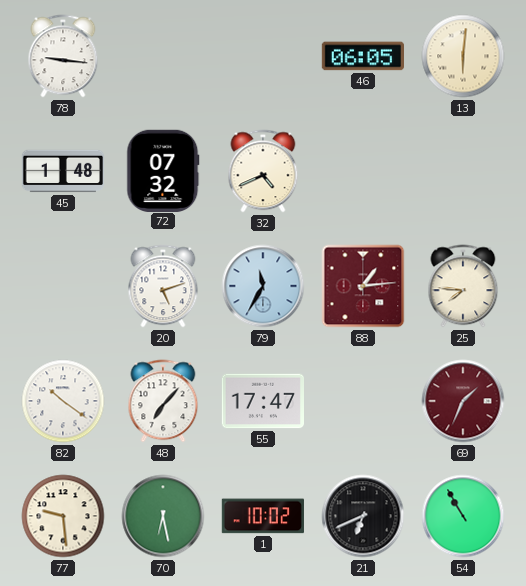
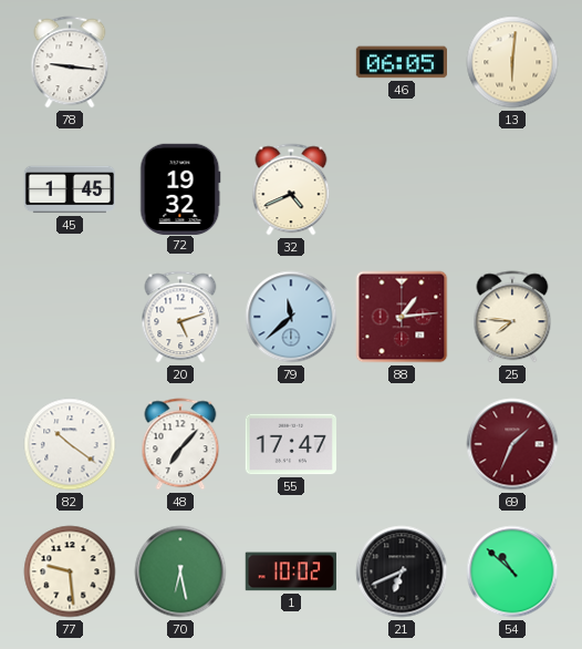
45: 1:48 -> 1:45
72: 07:32 -> 19:32
79: 11:35 -> 11:38
54: 10:55 -> 10:52
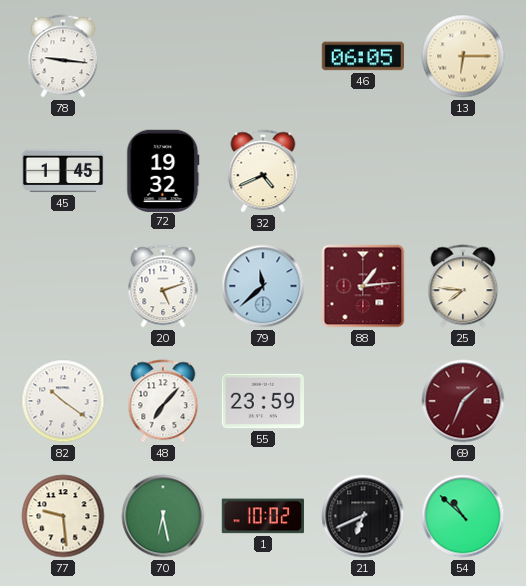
13: 6:01 -> 6:15
55: 17:47 -> 23:59
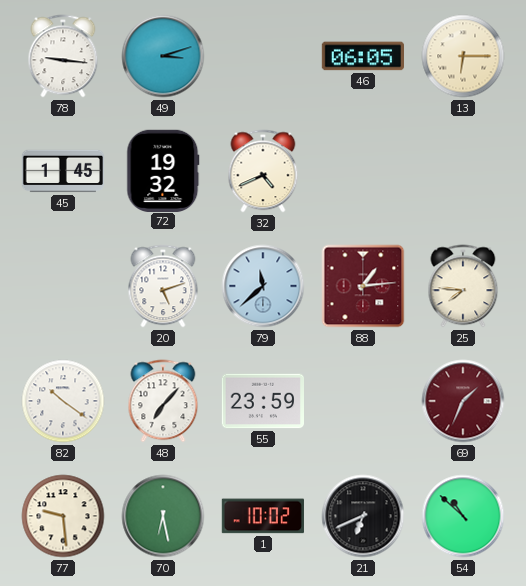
49: none -> 3:12
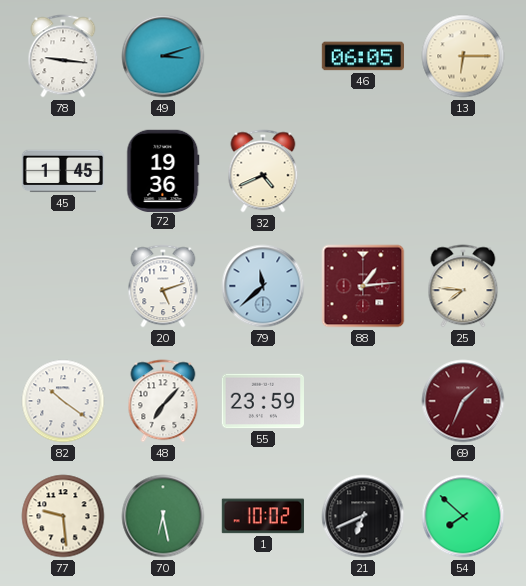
72: 19:32 -> 19:36
54: 10:52 -> 7:52
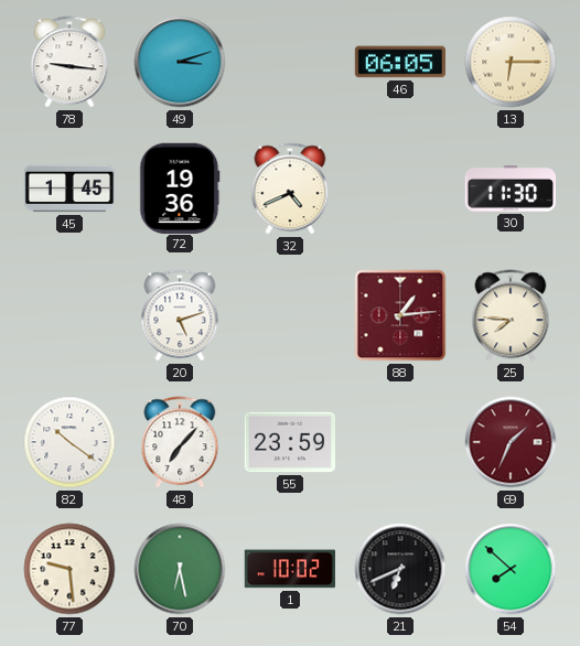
30: none -> 11:30
79: 11:38 -> none
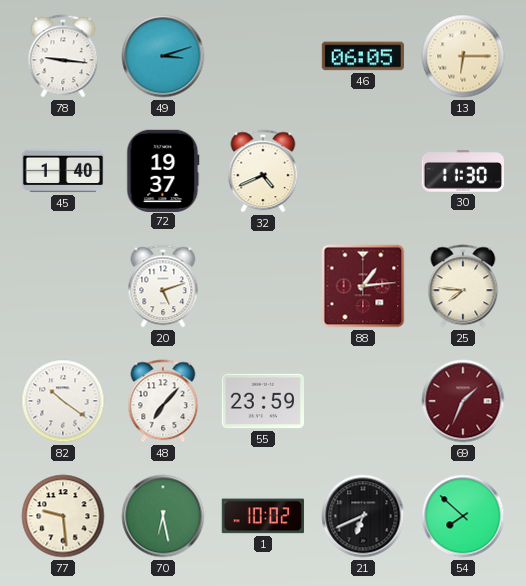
45: 1:45 -> 1:40
72: 19:36 -> 19:37
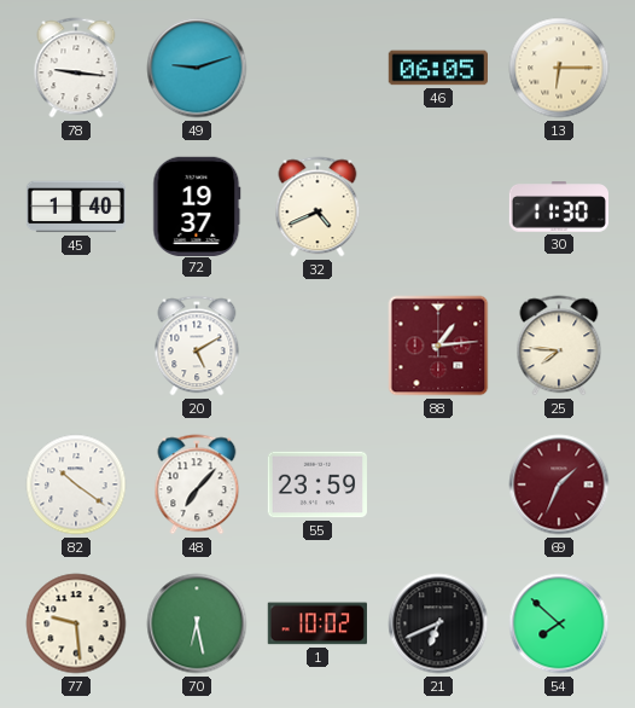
49: 3:12 -> 9:12
20: 5:12 -> 5:10
